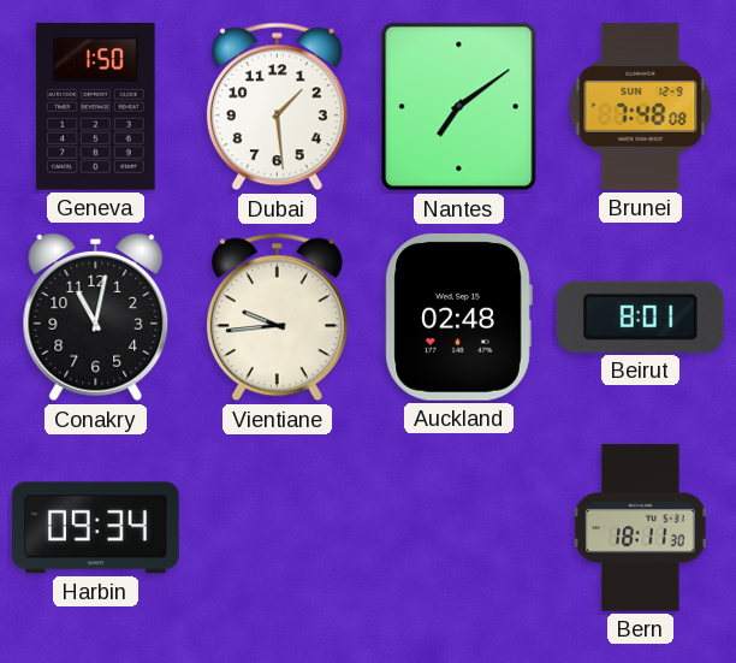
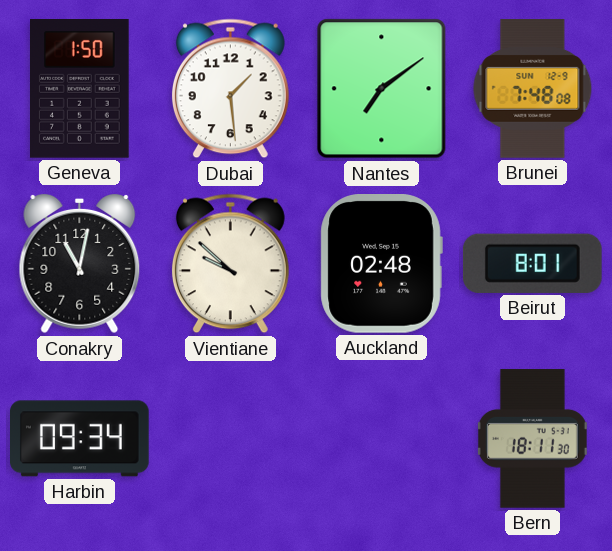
Vientiane: 9:44 -> 9:52
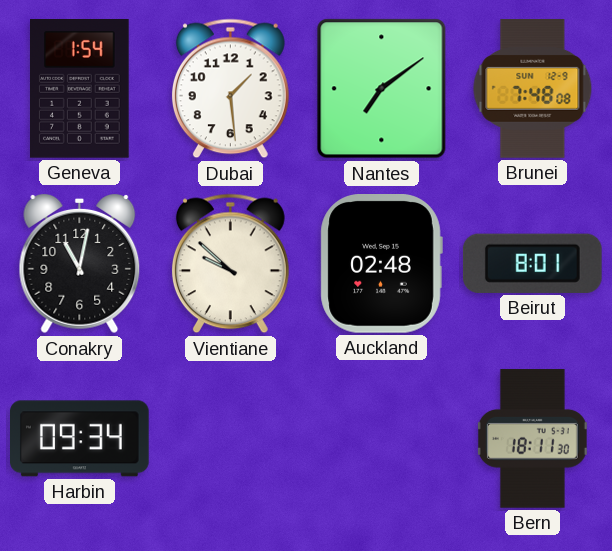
Geneva: 1:50 -> 1:54
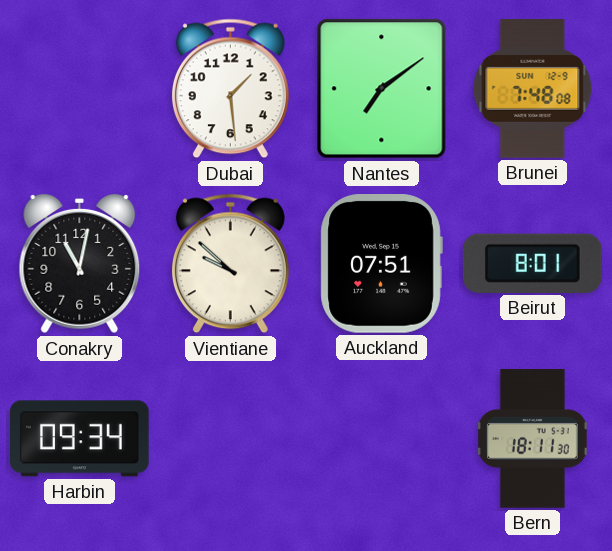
Geneva: 1:54 -> none
Auckland: 02:48 -> 07:51
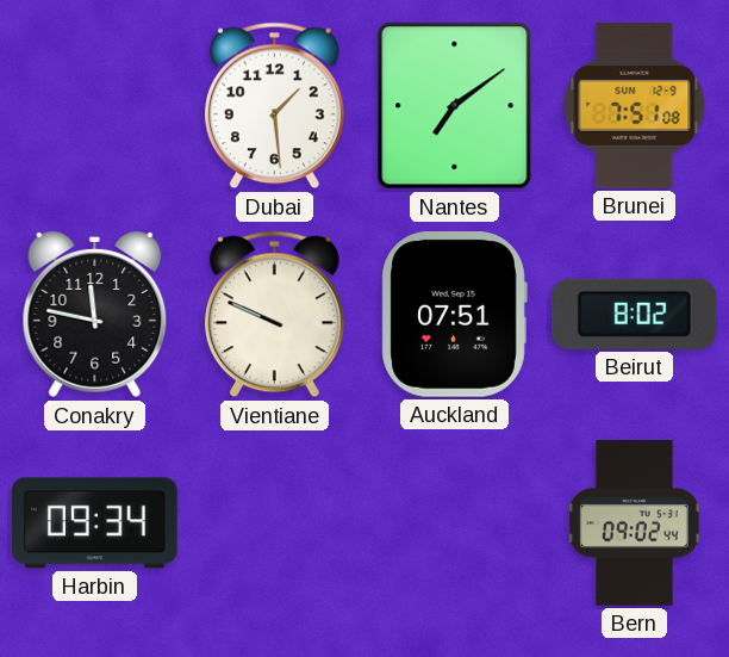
Brunei: 7:48 -> 7:51
Conakry: 11:02 -> 11:47
Vientiane: 9:52 -> 9:49
Beirut: 8:01 -> 8:02
Bern: 18:11 -> 09:02
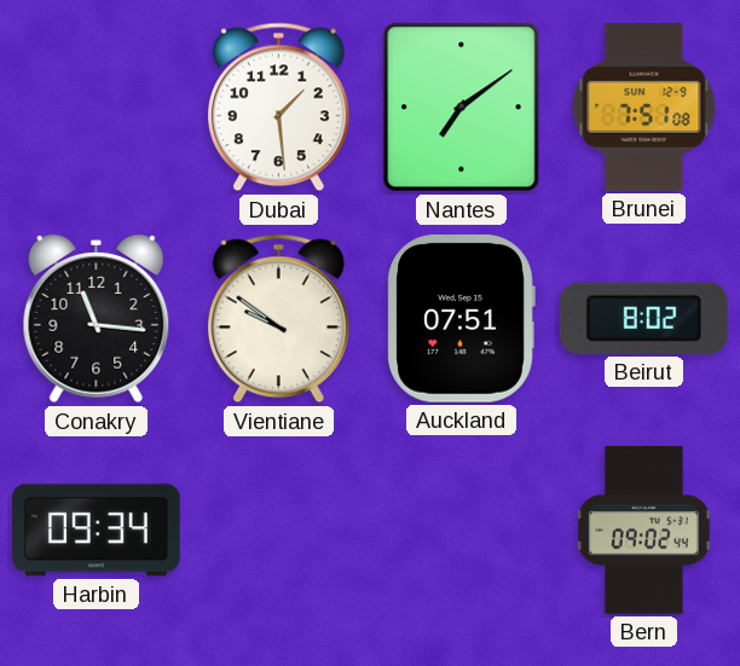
Conakry: 11:47 -> 11:16
Vientiane: 9:49 -> 9:51
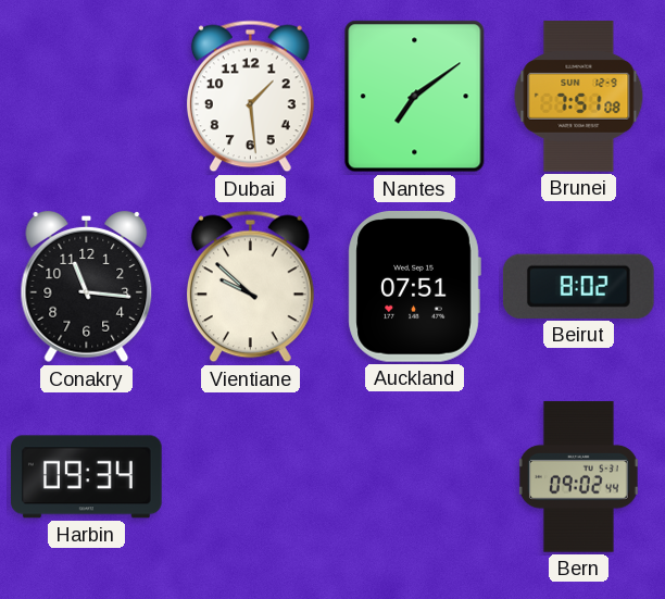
Vientiane: 9:51 -> 9:52
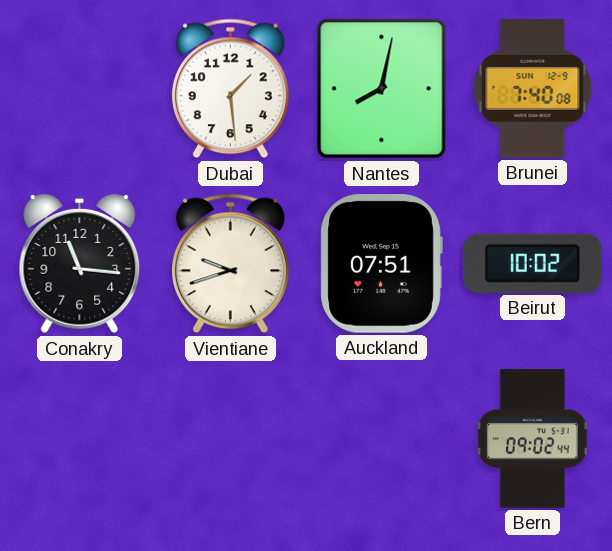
Nantes: 7:09 -> 8:02
Brunei: 7:51 -> 7:40
Vientiane: 9:52 -> 9:42
Beirut: 8:02 -> 10:02
Harbin: 09:34 -> none
